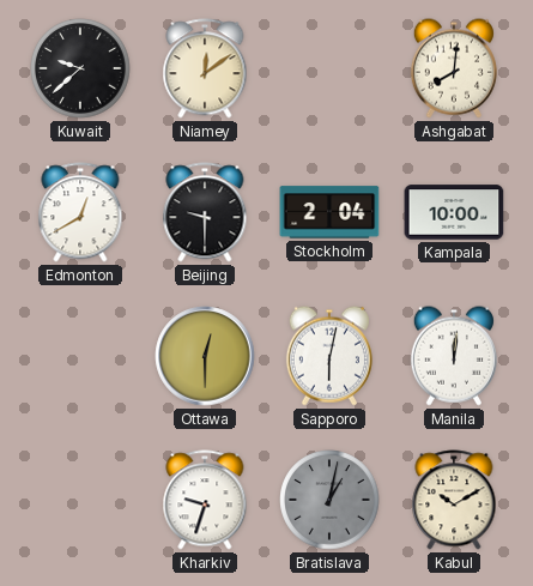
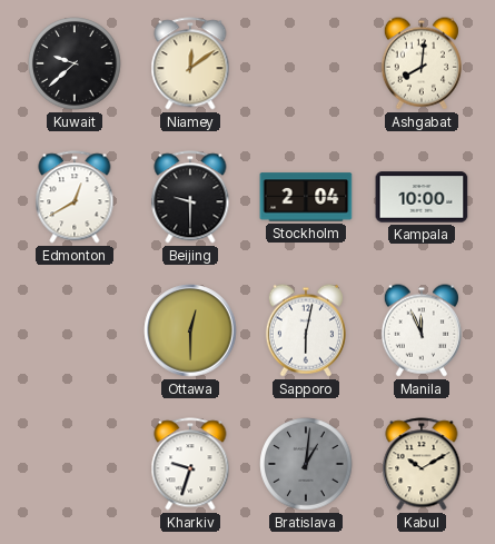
Manila: 12:01 -> 11:56
Bratislava: 1:02 -> 1:01
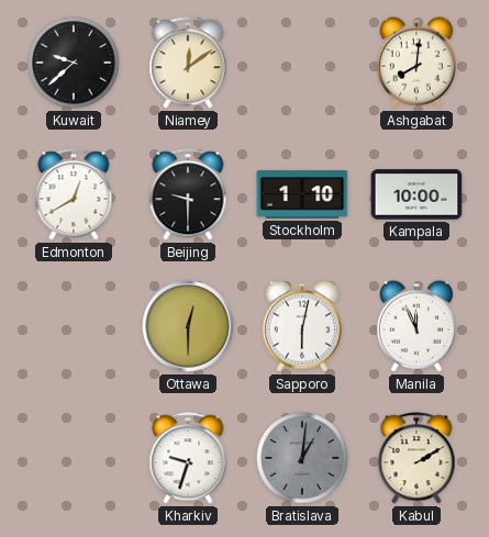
Stockholm: 2:04 -> 1:10
Kabul: 10:10 -> 2:10
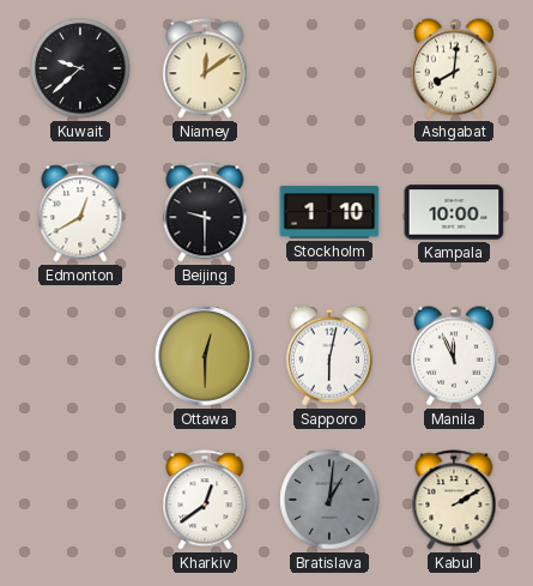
Kharkiv: 9:33 -> 12:39
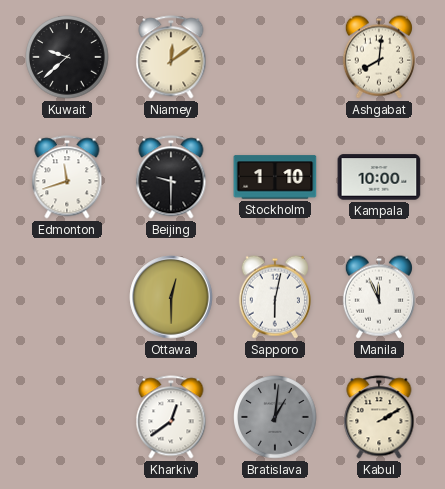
Edmonton: 12:40 -> 11:42
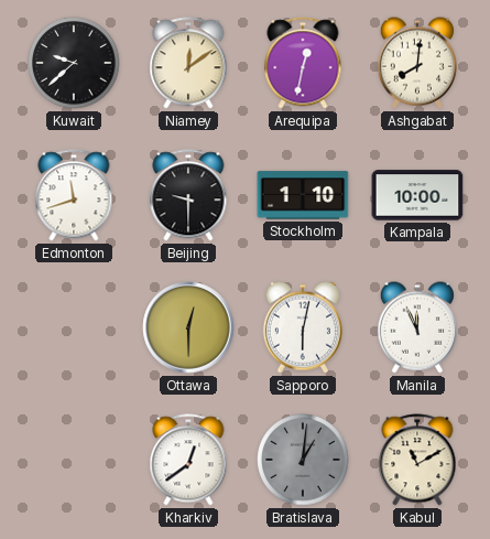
Arequipa: none -> 12:32
Kabul: 2:10 -> 11:10
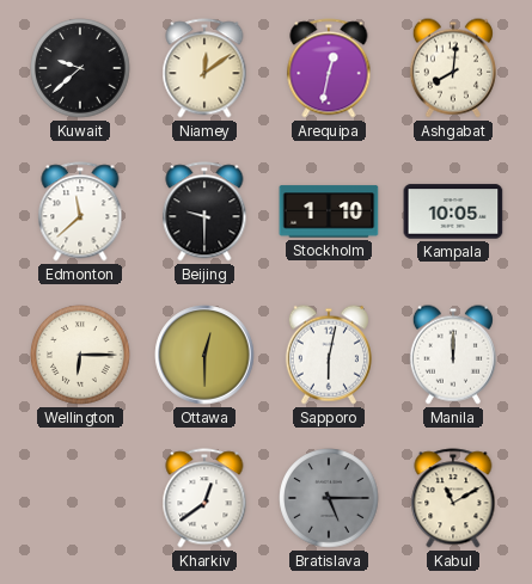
Edmonton: 11:42 -> 11:38
Kampala: 10:00 -> 10:05
Wellington: none -> 6:15
Manila: 11:56 -> 12:00
Bratislava: 1:01 -> 5:15
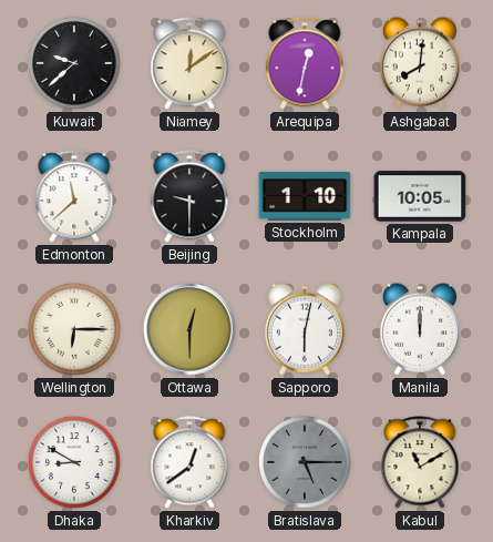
Dhaka: none -> 8:50
